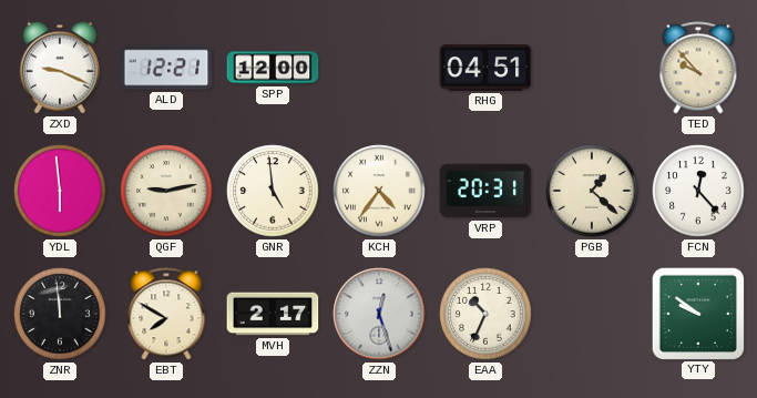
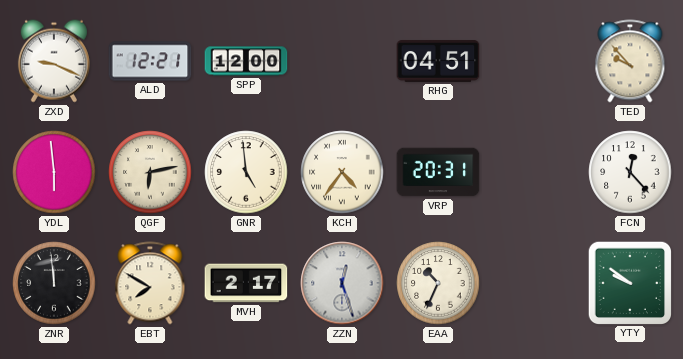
QGF: 9:13 -> 6:13
PGB: 1:22 -> none
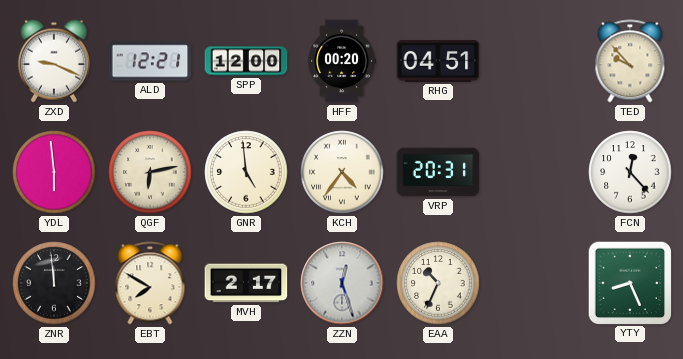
HFF: none -> 00:20
YTY: 9:51 -> 8:26
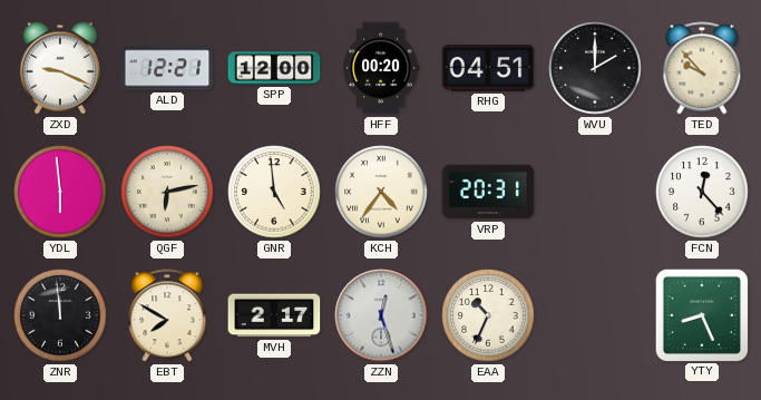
WVU: none -> 2:00
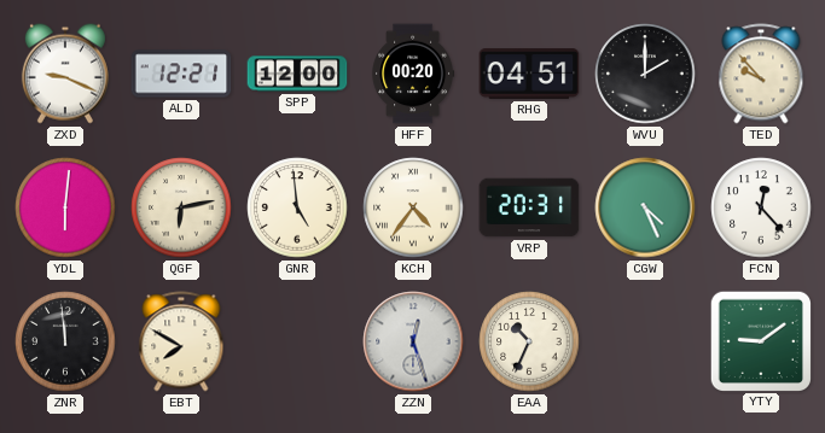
YDL: 5:59 -> 6:01
CGW: none -> 4:26
MVH: 2:17 -> none
YTY: 8:26 -> 9:09
